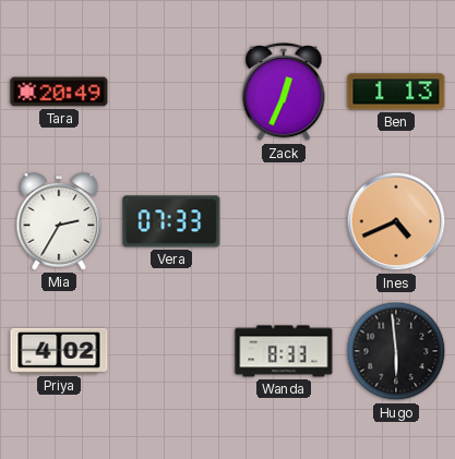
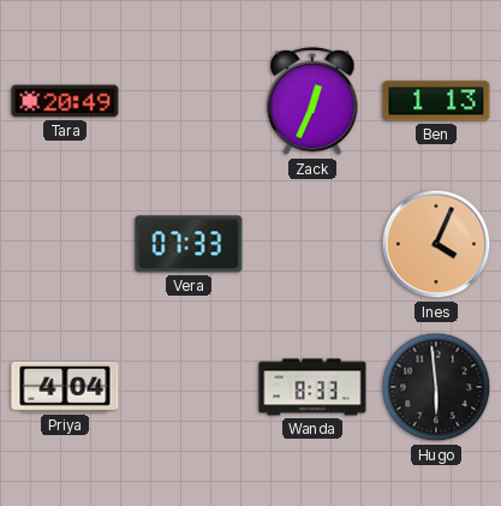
Mia: 2:35 -> none
Ines: 4:41 -> 4:04
Priya: 4:02 -> 4:04
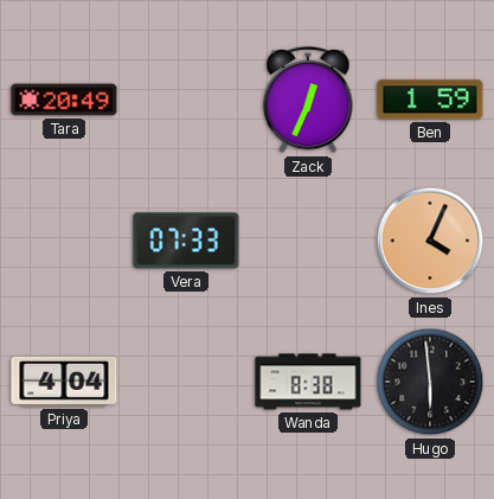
Ben: 1:13 -> 1:59
Wanda: 8:33 -> 8:38
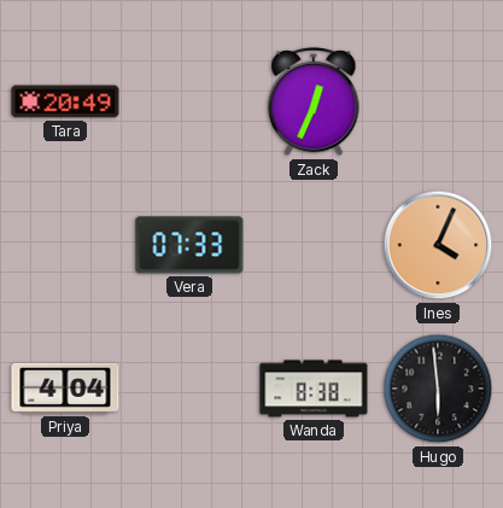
Ben: 1:59 -> none
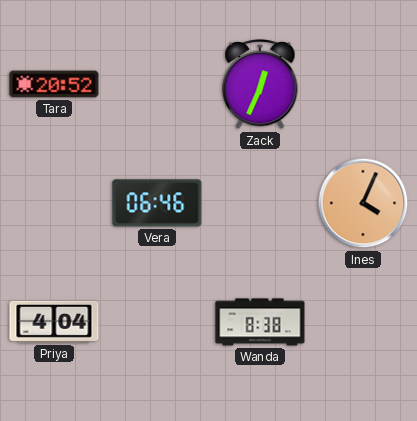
Tara: 20:49 -> 20:52
Vera: 07:33 -> 06:46
Hugo: 5:59 -> none
